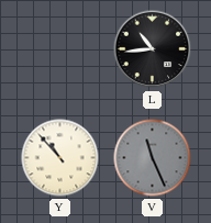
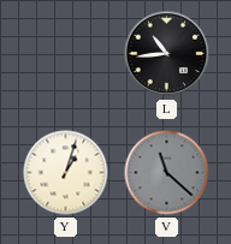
Y: 10:53 -> 1:03
V: 11:26 -> 11:22
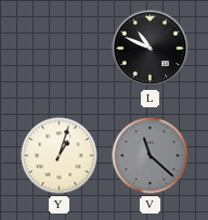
L: 10:44 -> 10:49
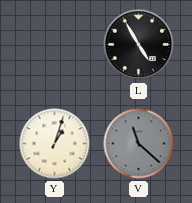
L: 10:49 -> 4:55
